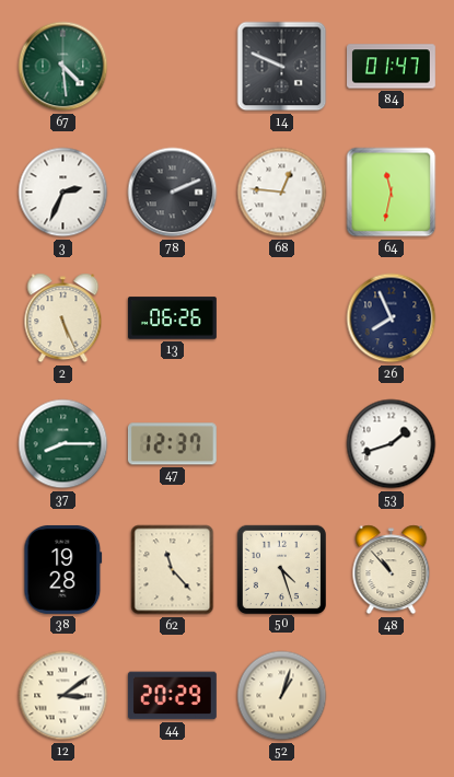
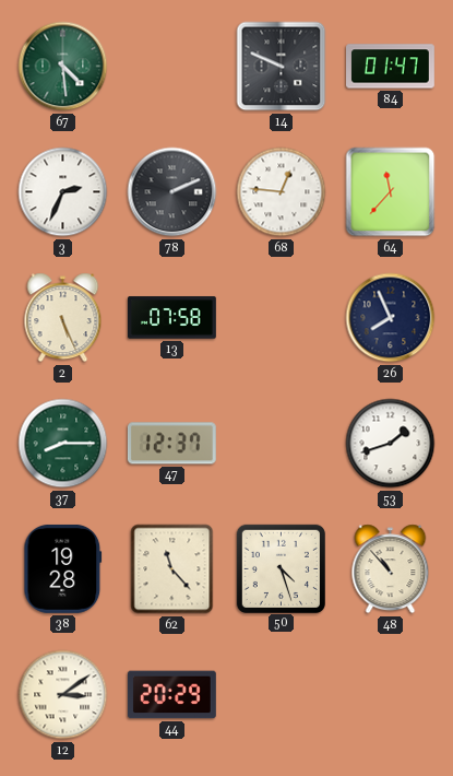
64: 11:32 -> 11:37
13: 06:26 -> 07:58
52: 1:03 -> none
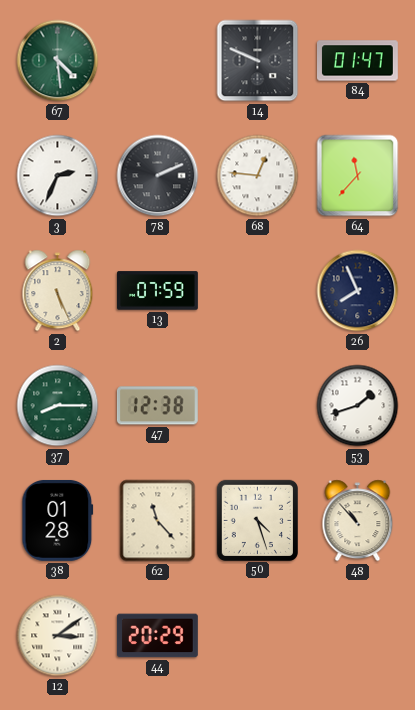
13: 07:58 -> 07:59
47: 12:37 -> 12:38
38: 19:28 -> 01:28
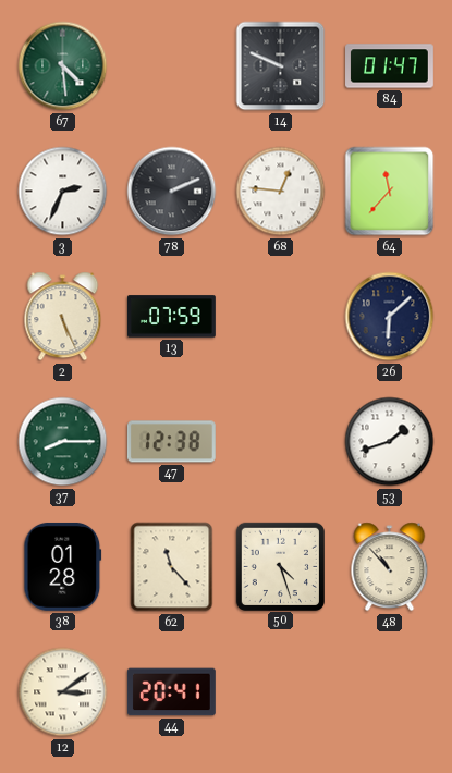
26: 7:56 -> 6:08
44: 20:29 -> 20:41
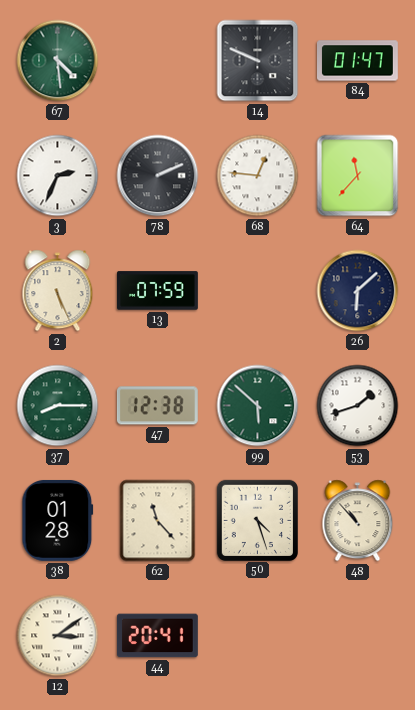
99: none -> 5:52
